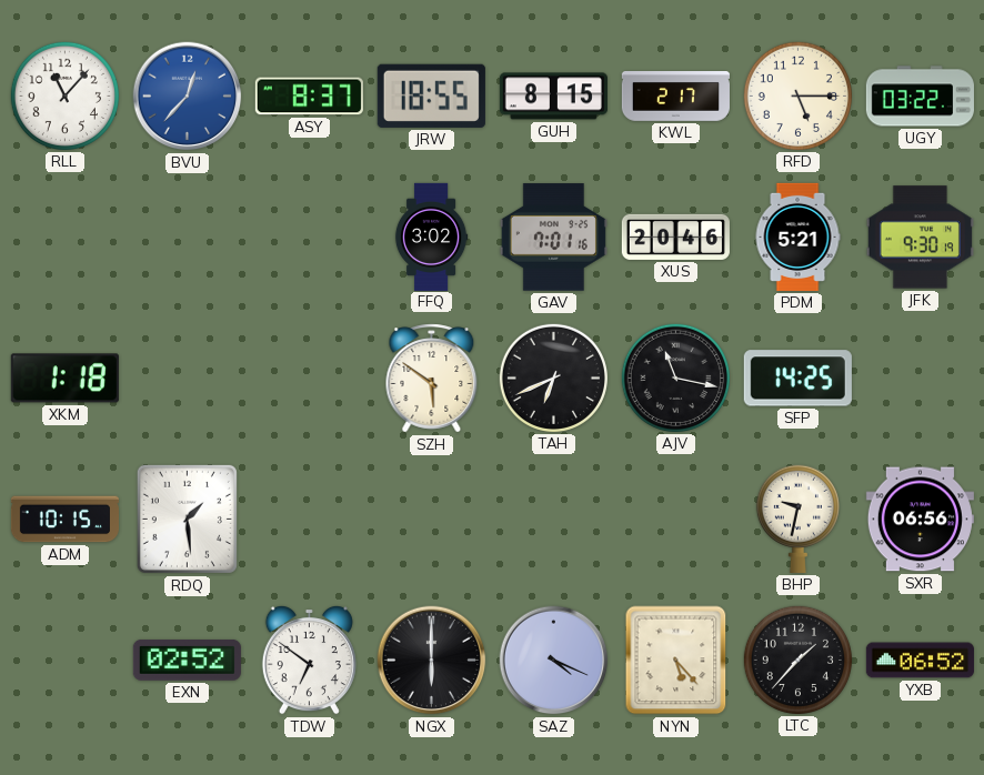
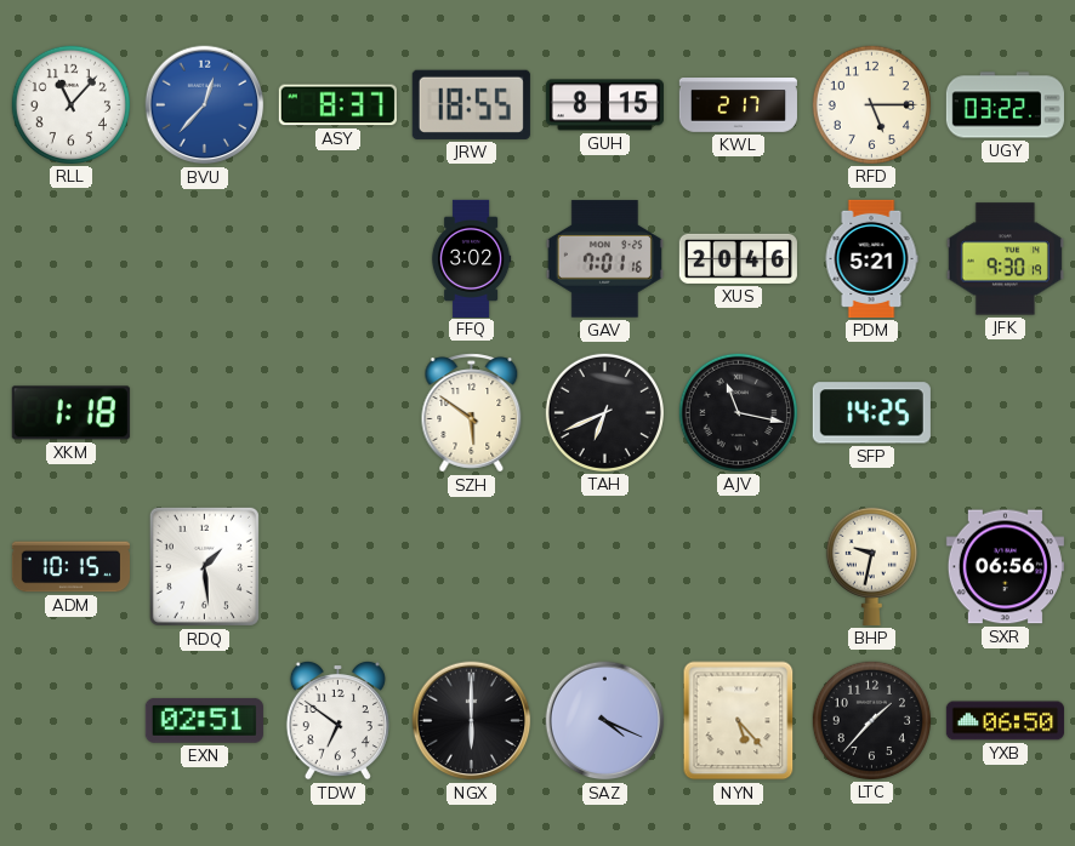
EXN: 02:52 -> 02:51
YXB: 06:52 -> 06:50
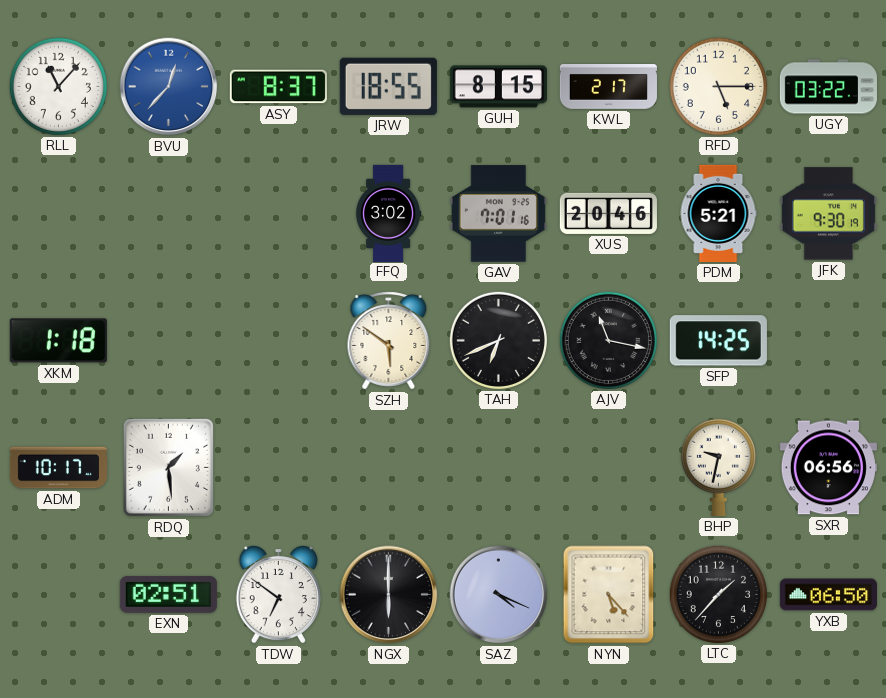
ADM: 10:15 -> 10:17
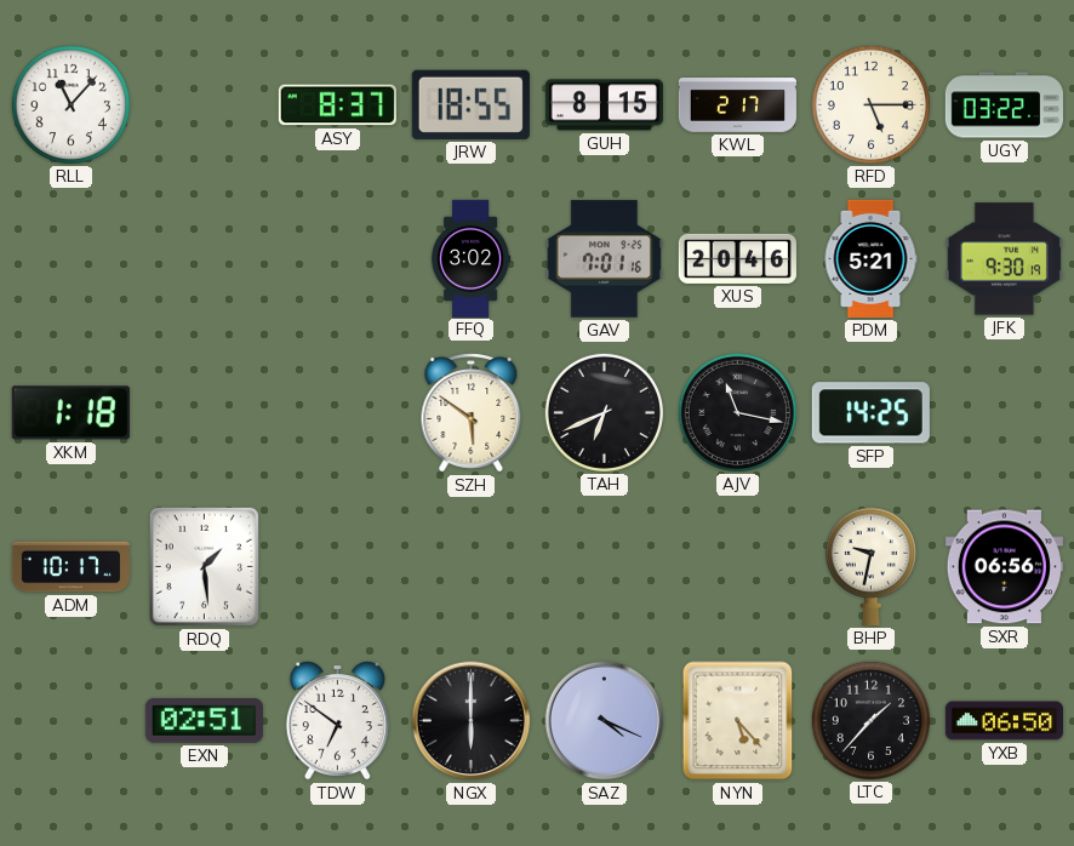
BVU: 12:37 -> none
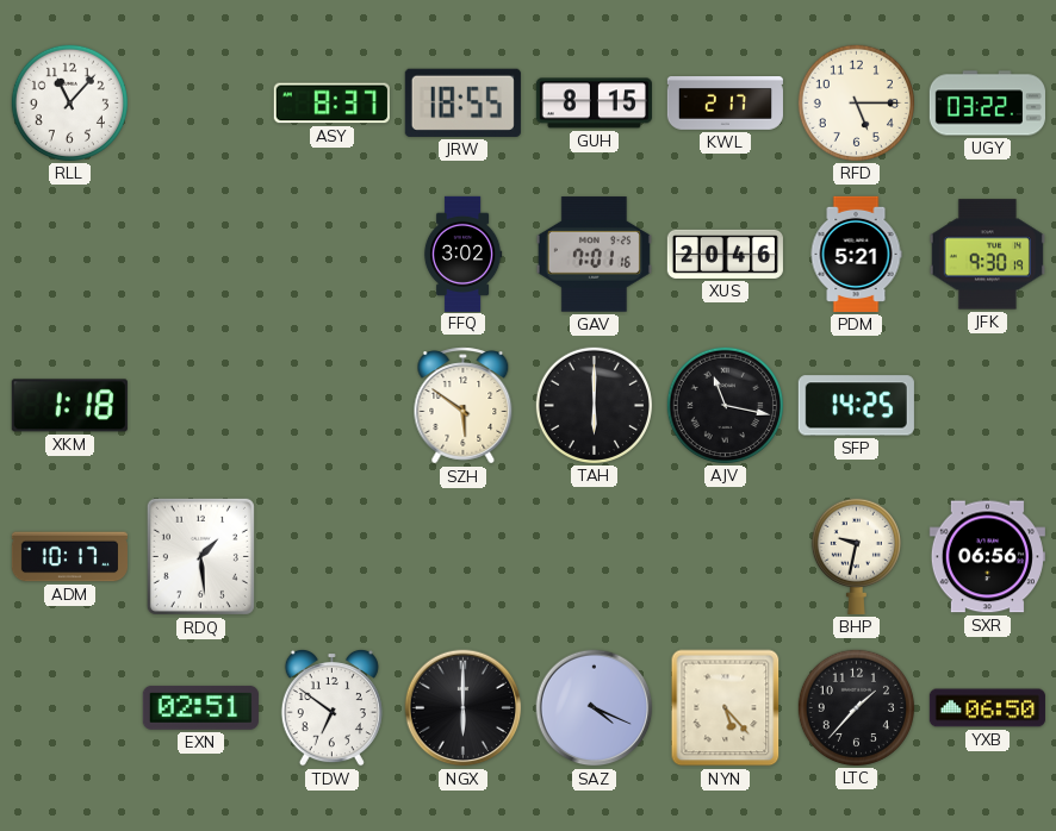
TAH: 6:41 -> 6:00
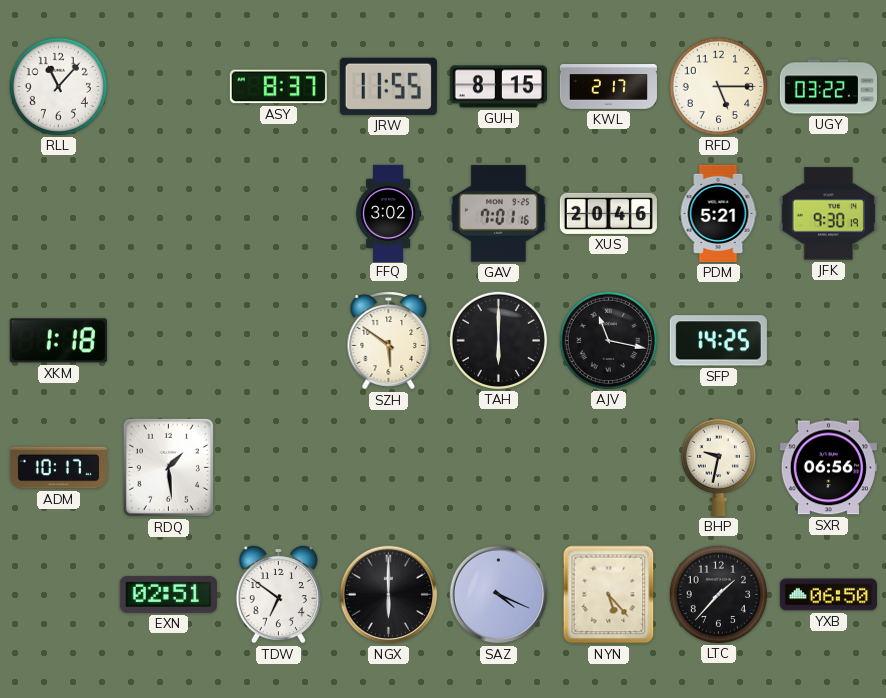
JRW: 18:55 -> 11:55
